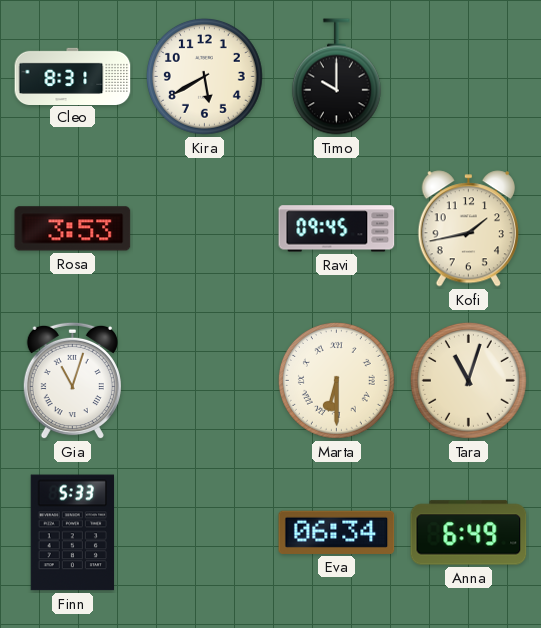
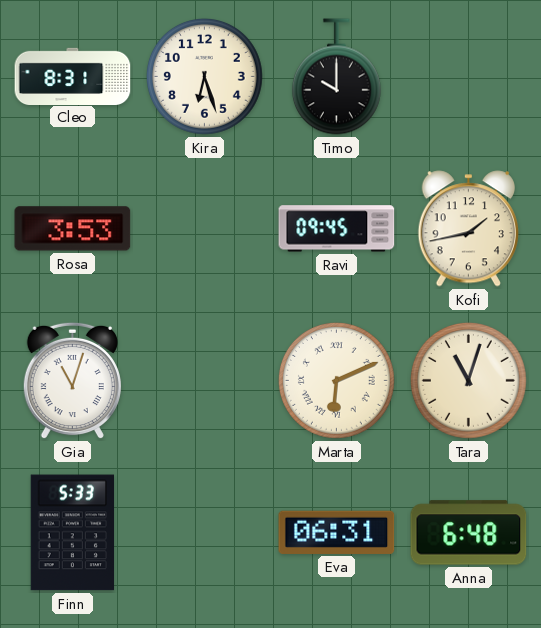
Kira: 5:40 -> 6:27
Marta: 6:30 -> 6:11
Eva: 06:34 -> 06:31
Anna: 6:49 -> 6:48
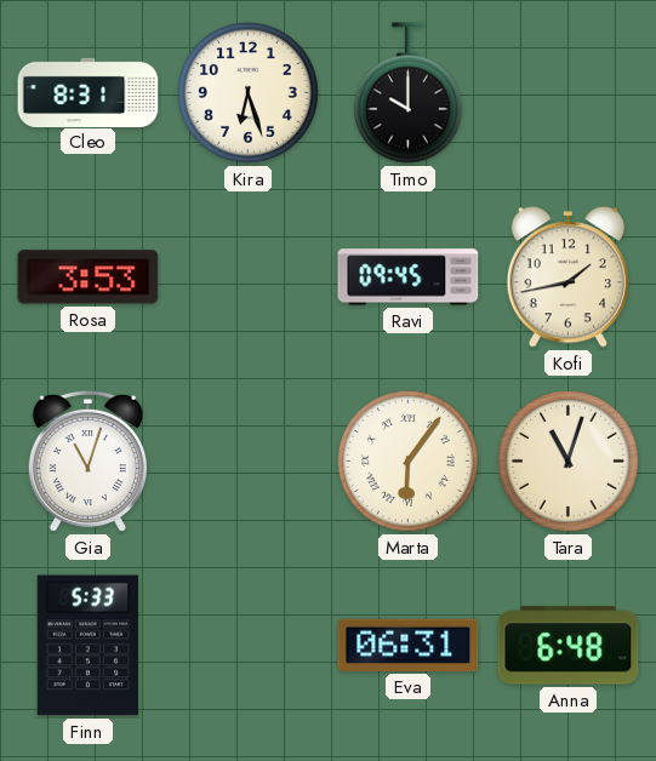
Marta: 6:11 -> 6:06
